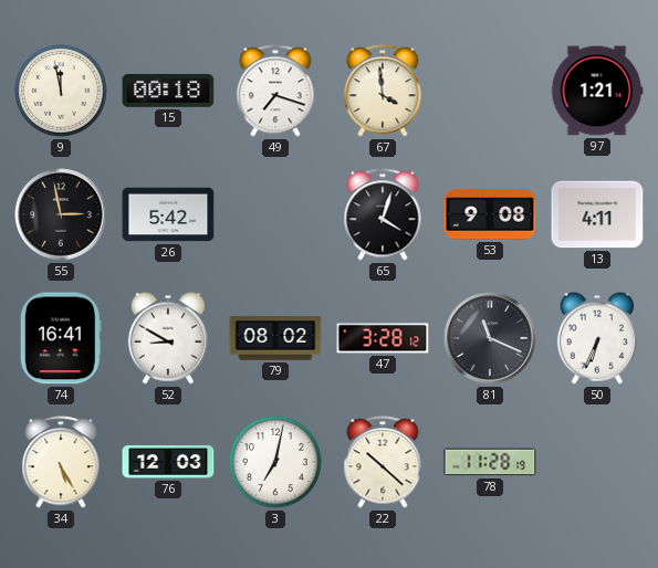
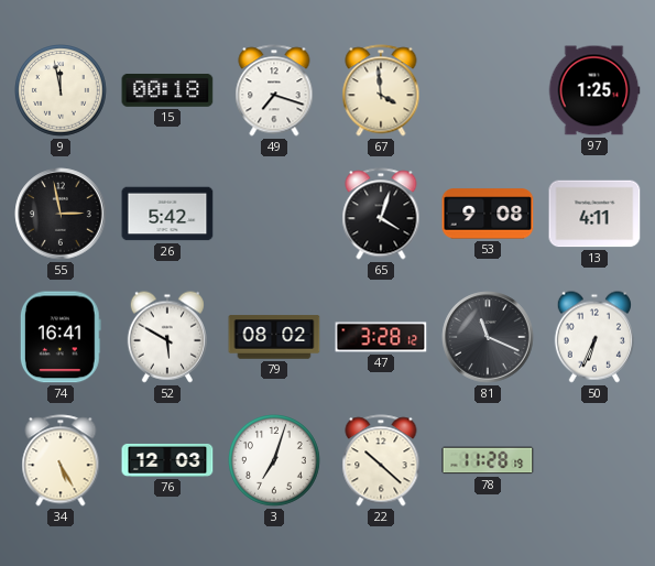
97: 1:21 -> 1:25
52: 8:50 -> 5:50
3: 7:02 -> 7:03
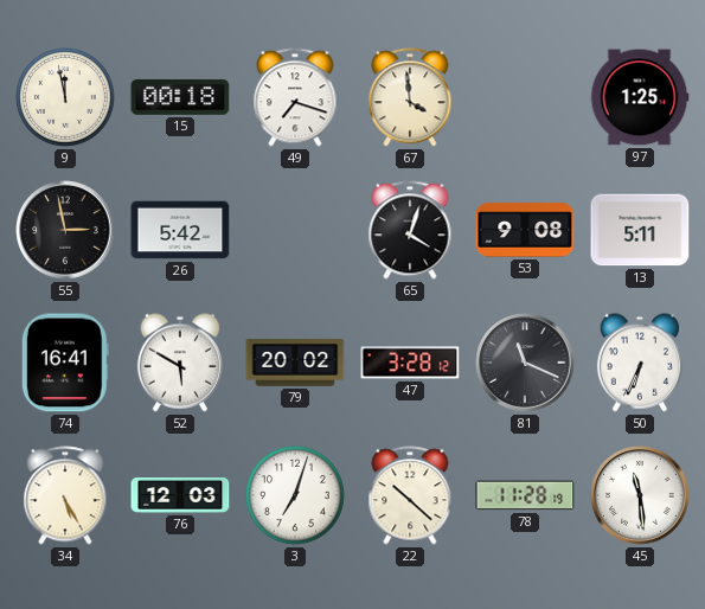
13: 4:11 -> 5:11
79: 08:02 -> 20:02
45: none -> 11:29
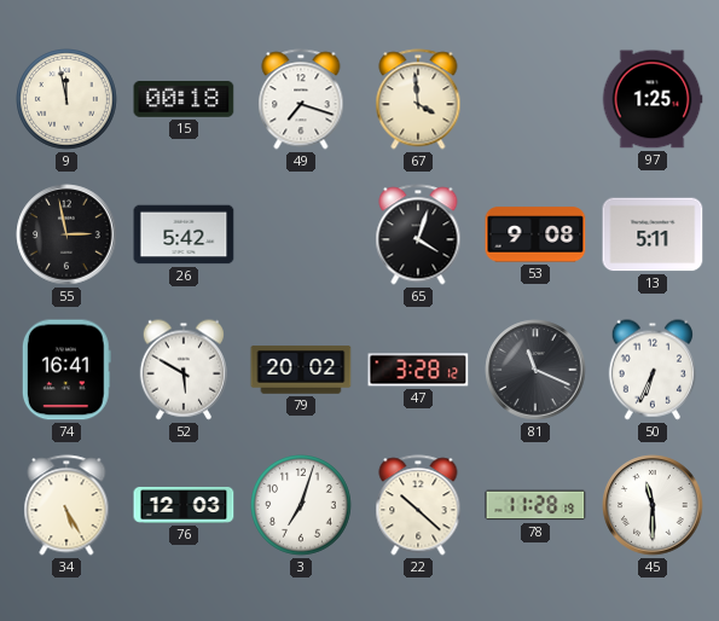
45: 11:29 -> 11:30
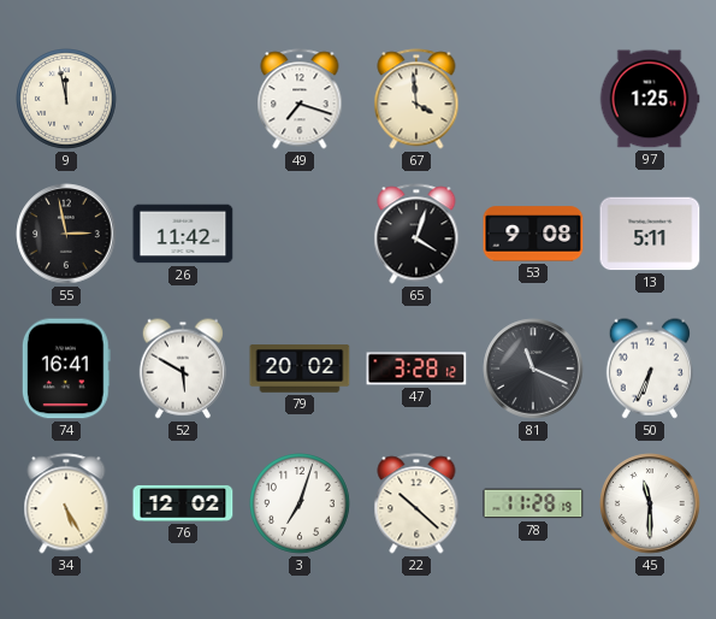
15: 00:18 -> none
26: 5:42 -> 11:42
76: 12:03 -> 12:02
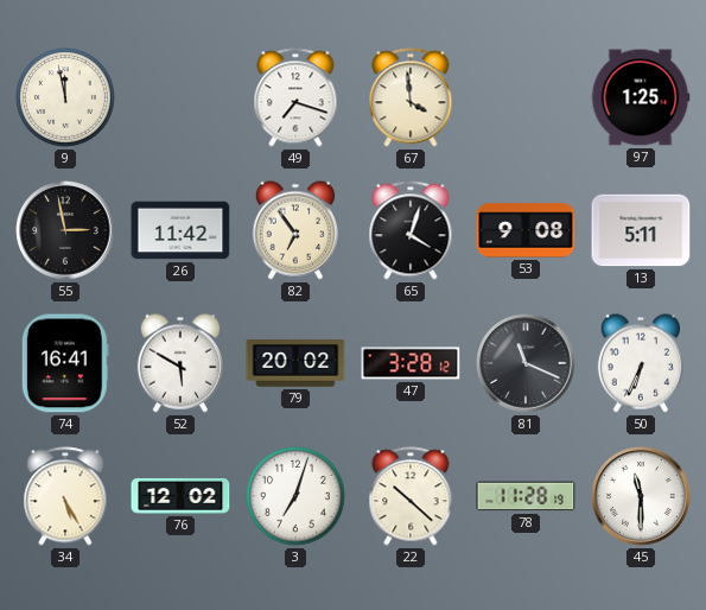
82: none -> 6:54
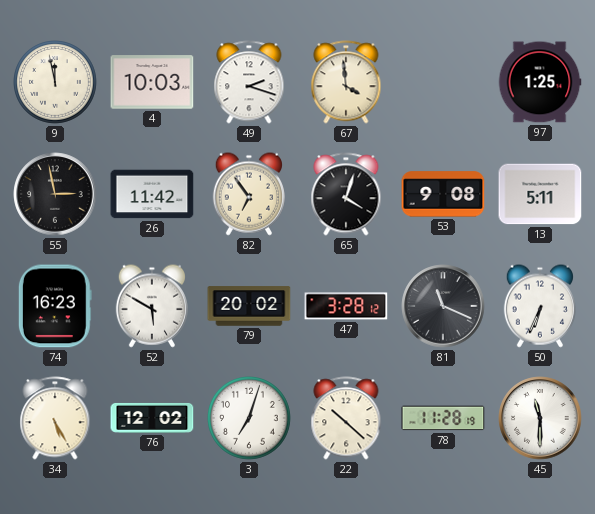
4: none -> 10:03
49: 7:18 -> 2:18
74: 16:41 -> 16:23
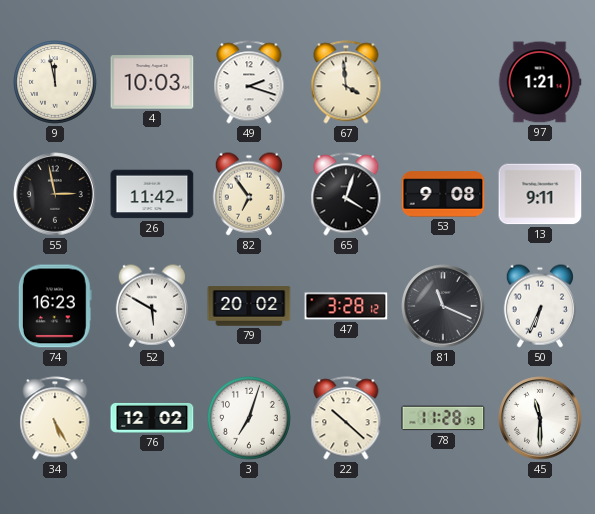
97: 1:25 -> 1:21
13: 5:11 -> 9:11
